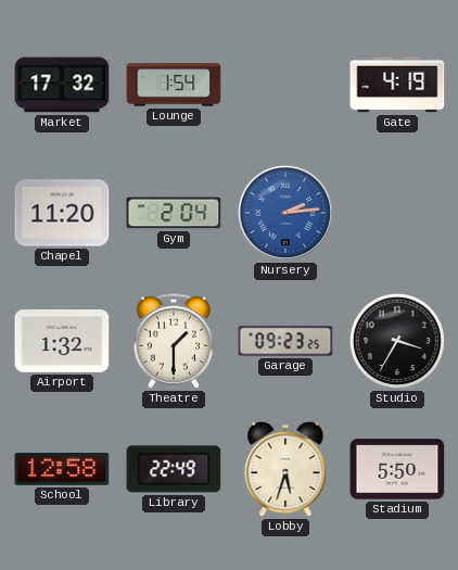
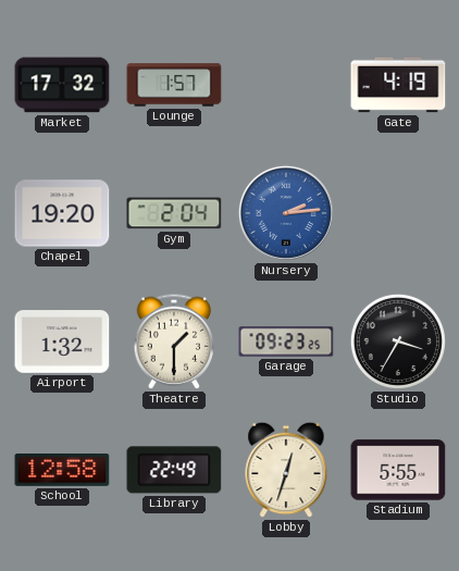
Lounge: 1:54 -> 1:57
Chapel: 11:20 -> 19:20
Lobby: 5:33 -> 12:33
Stadium: 5:50 -> 5:55
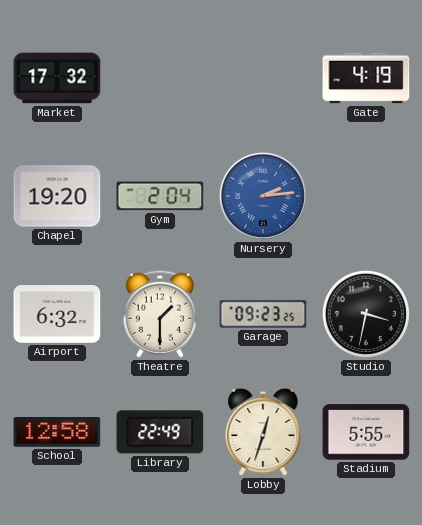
Lounge: 1:57 -> none
Airport: 1:32 -> 6:32
Studio: 3:35 -> 3:32
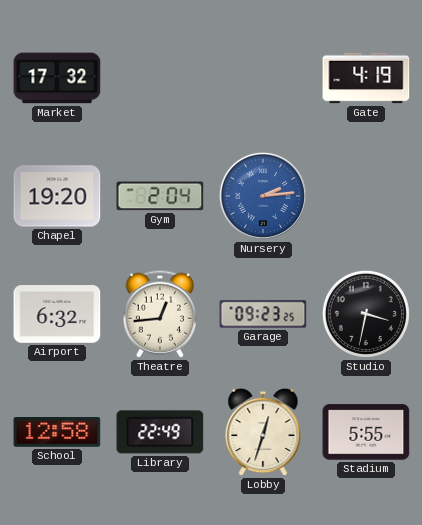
Theatre: 1:30 -> 12:44
